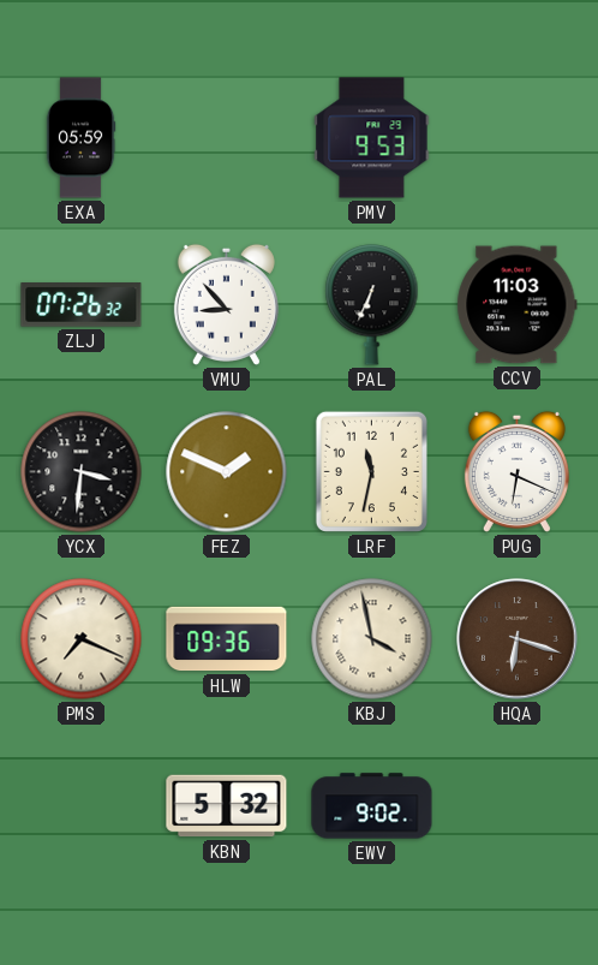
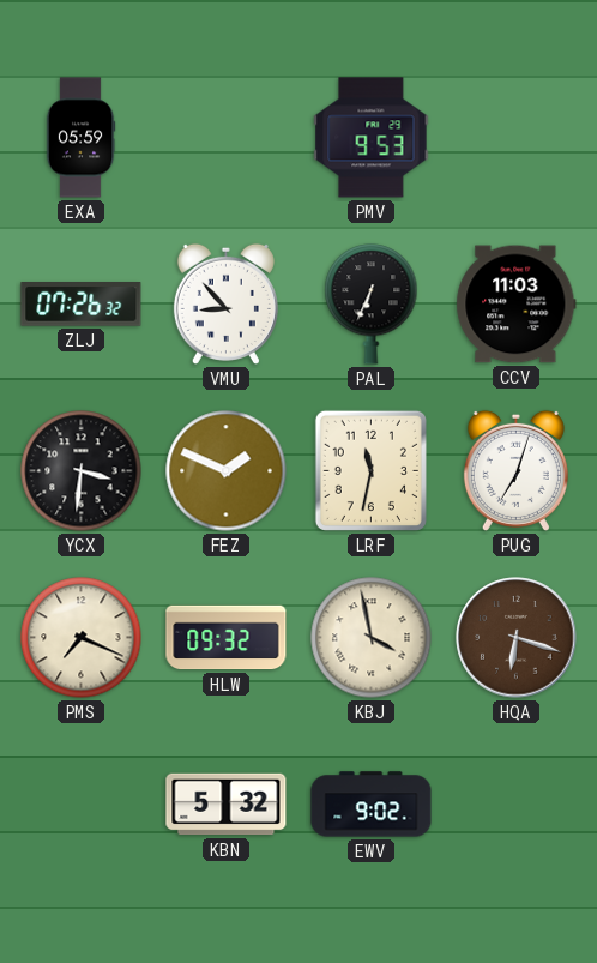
PUG: 6:19 -> 7:03
HLW: 09:36 -> 09:32
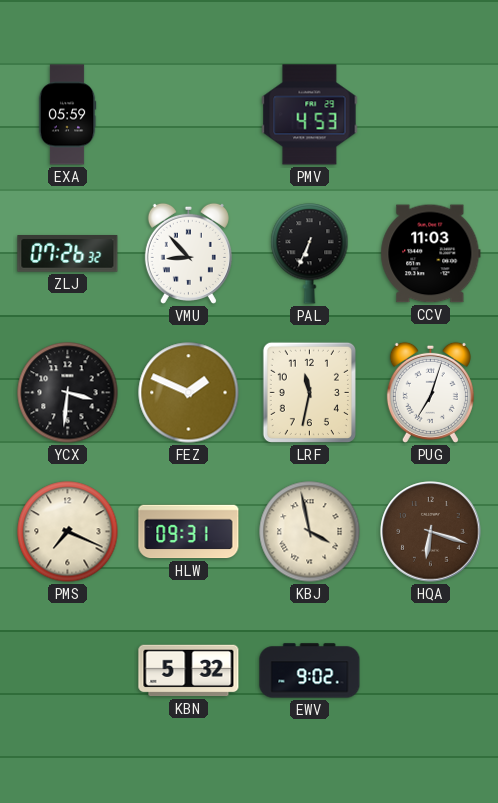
PMV: 9:53 -> 4:53
HLW: 09:32 -> 09:31
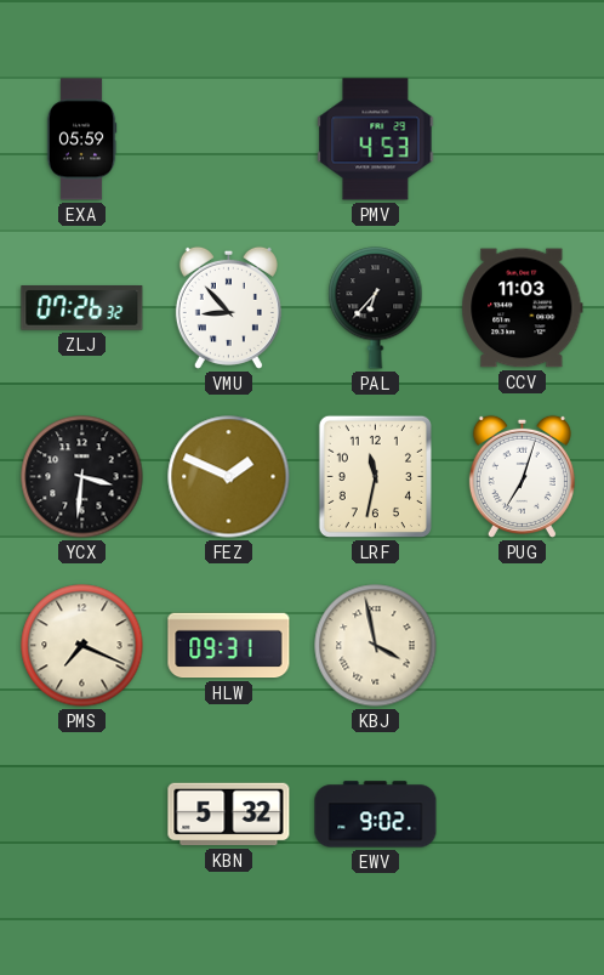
PAL: 6:34 -> 6:37
HQA: 6:18 -> none
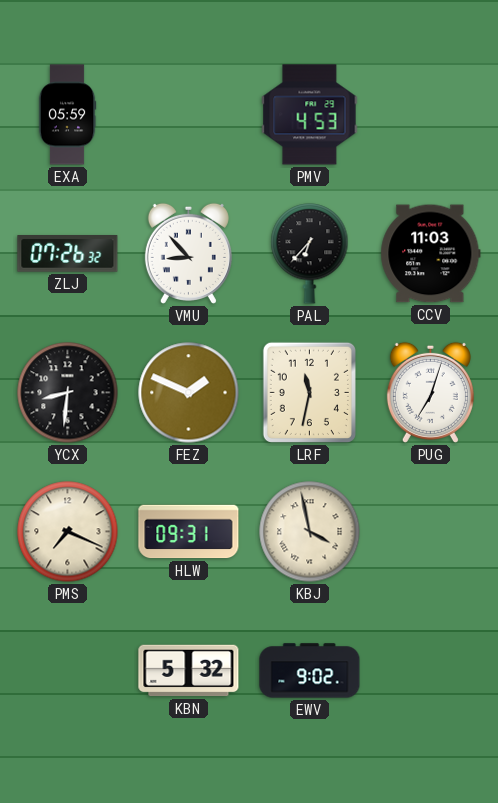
YCX: 3:31 -> 8:31
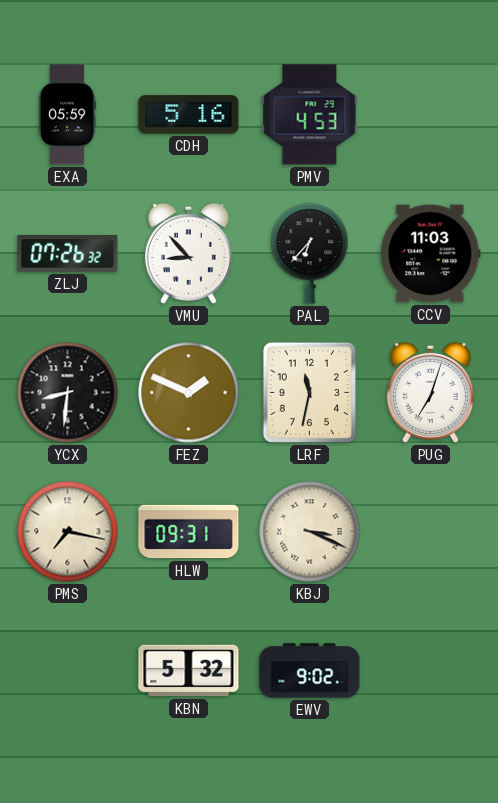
CDH: none -> 5:16
PMS: 7:19 -> 7:17
KBJ: 3:58 -> 3:19
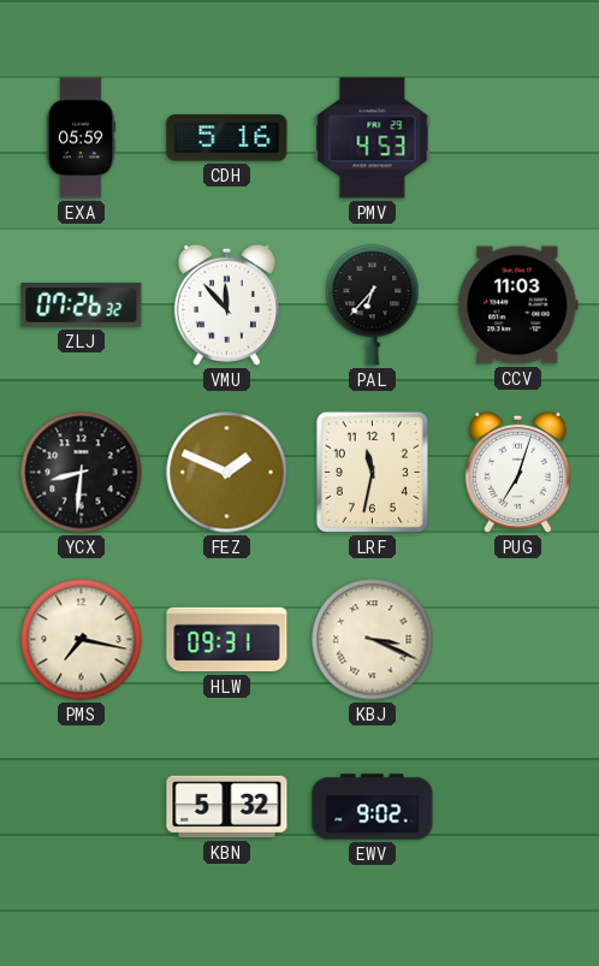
VMU: 8:53 -> 11:53
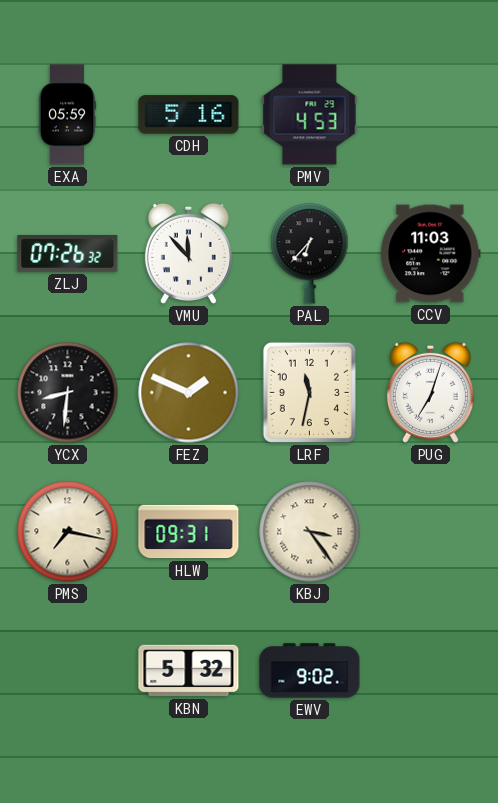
KBJ: 3:19 -> 3:24
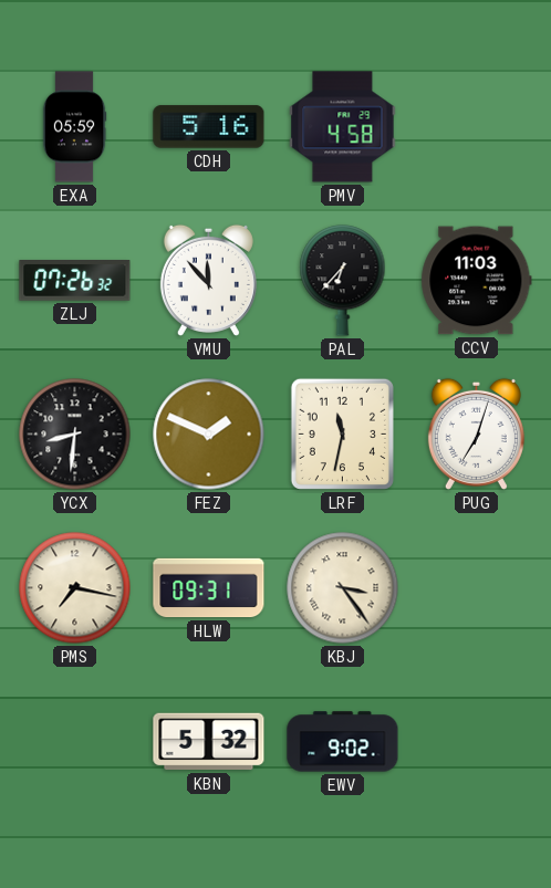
PMV: 4:53 -> 4:58
